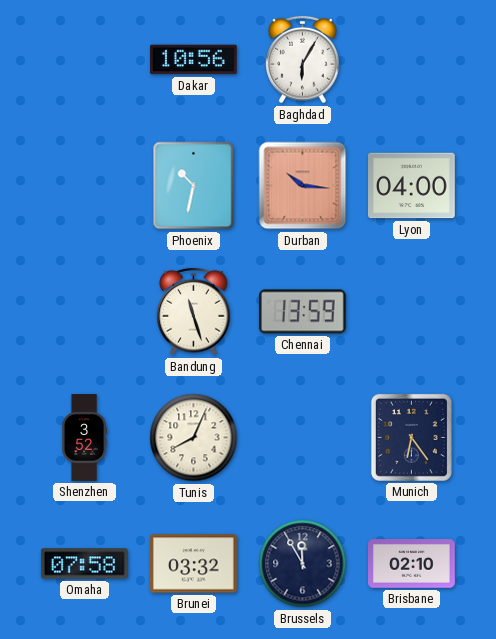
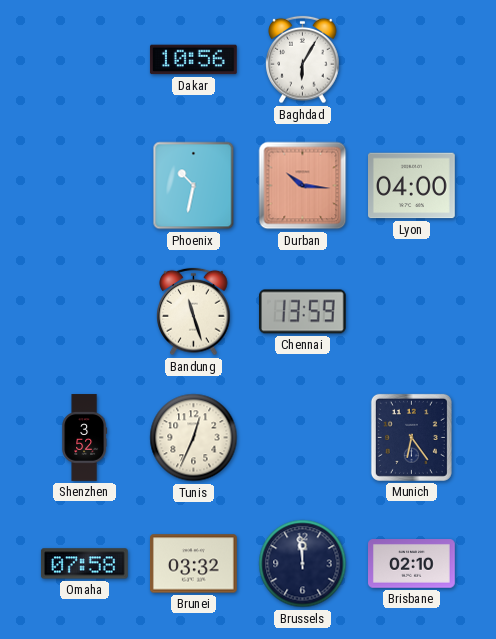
Tunis: 8:04 -> 12:34
Brussels: 11:55 -> 11:59
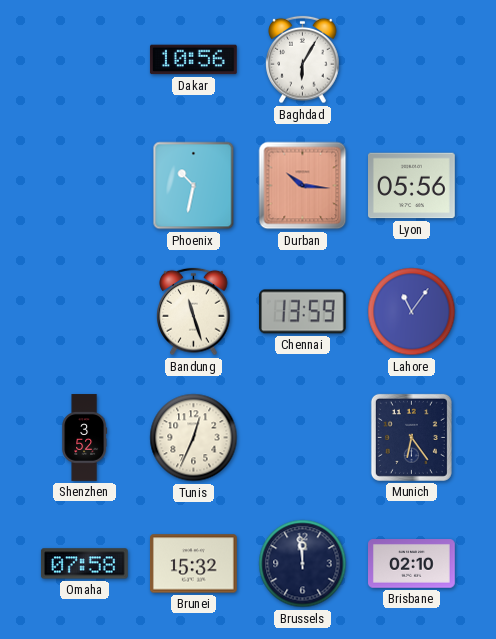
Lyon: 04:00 -> 05:56
Lahore: none -> 11:06
Brunei: 03:32 -> 15:32
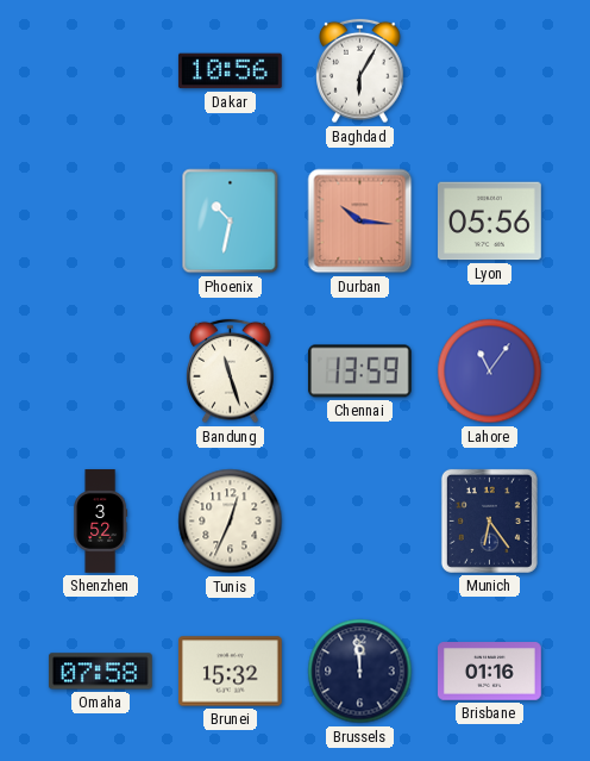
Brisbane: 02:10 -> 01:16
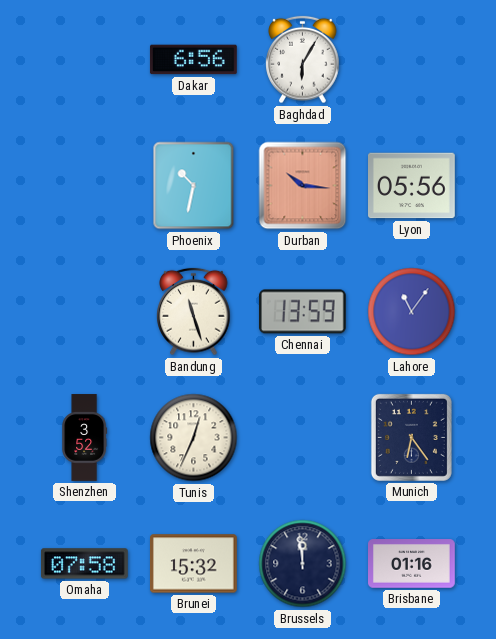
Dakar: 10:56 -> 6:56
